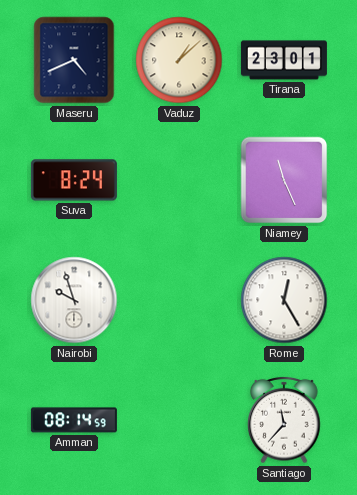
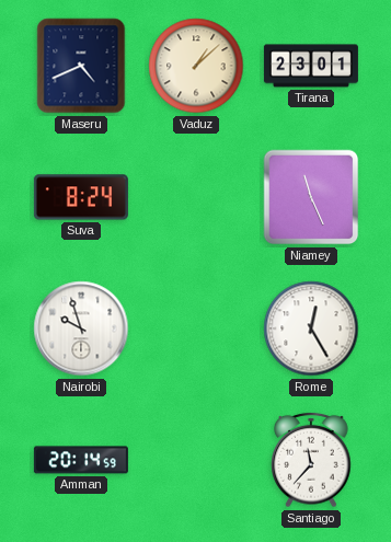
Amman: 08:14 -> 20:14
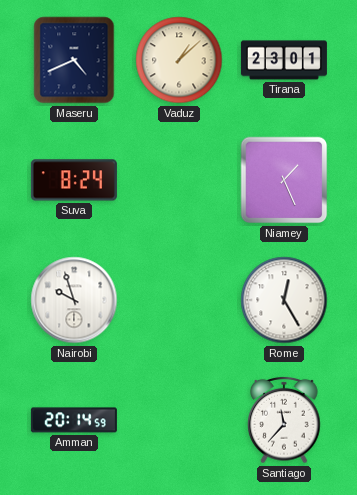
Niamey: 11:26 -> 1:26
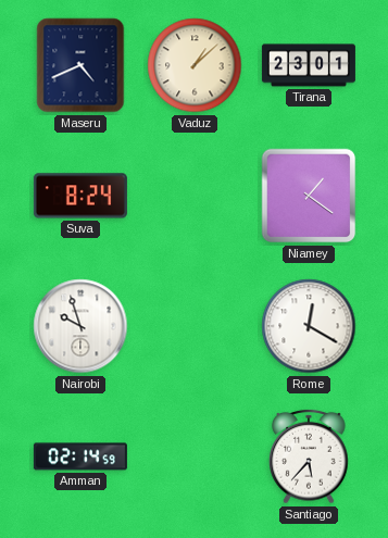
Niamey: 1:26 -> 1:21
Rome: 12:25 -> 12:20
Amman: 20:14 -> 02:14
Santiago: 11:37 -> 5:37
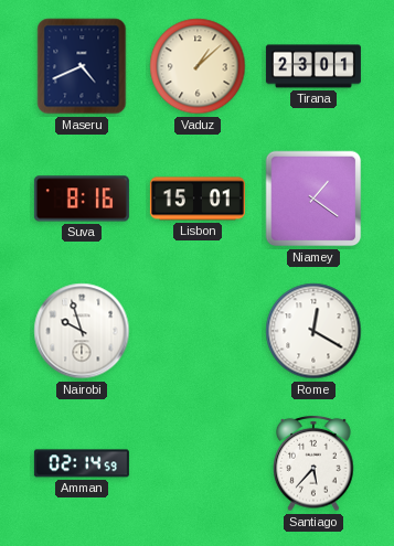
Suva: 8:24 -> 8:16
Lisbon: none -> 15:01
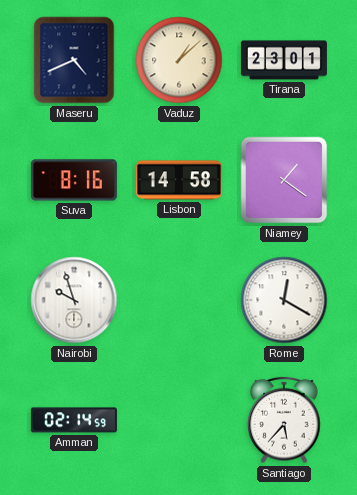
Lisbon: 15:01 -> 14:58
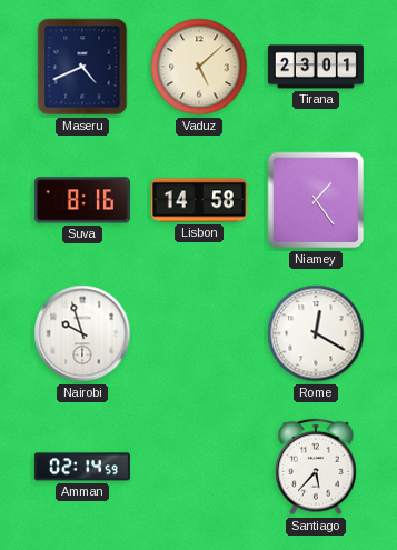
Vaduz: 1:08 -> 5:08
Niamey: 1:21 -> 1:24
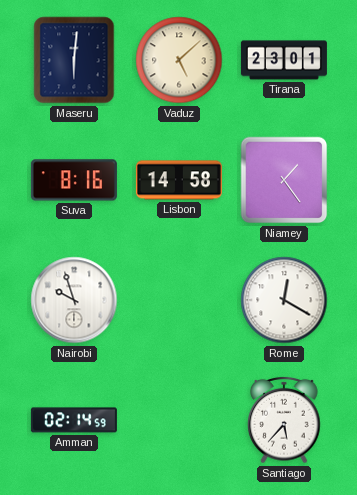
Maseru: 4:41 -> 6:01
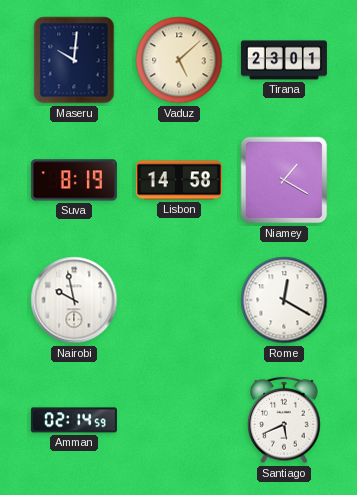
Maseru: 6:01 -> 10:01
Suva: 8:16 -> 8:19
Niamey: 1:24 -> 1:20
Nairobi: 9:57 -> 9:58
Santiago: 5:37 -> 5:41
